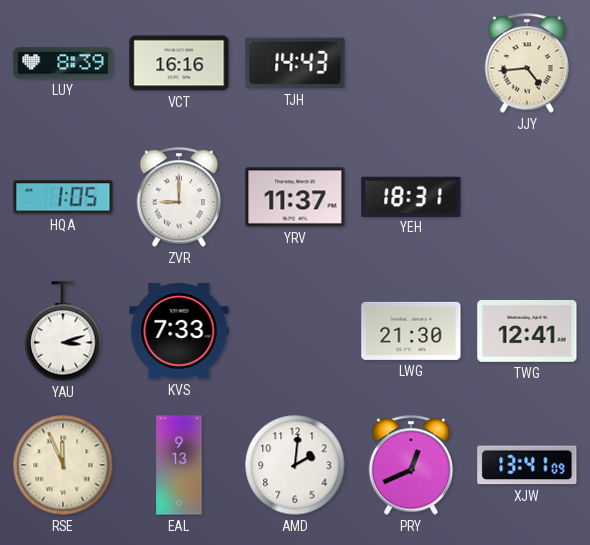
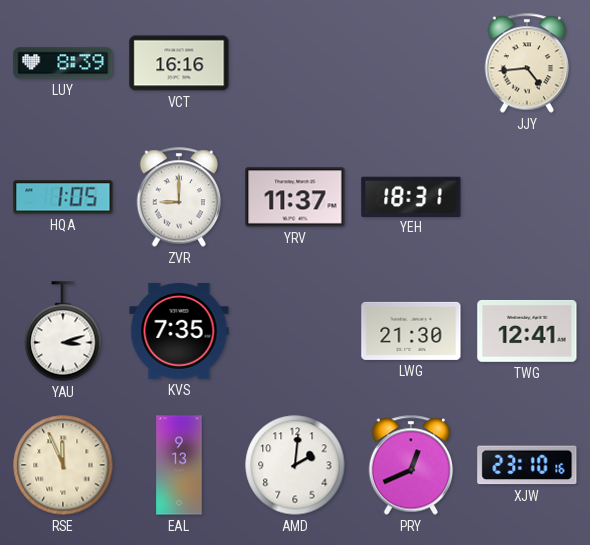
TJH: 14:43 -> none
KVS: 7:33 -> 7:35
XJW: 13:41 -> 23:10
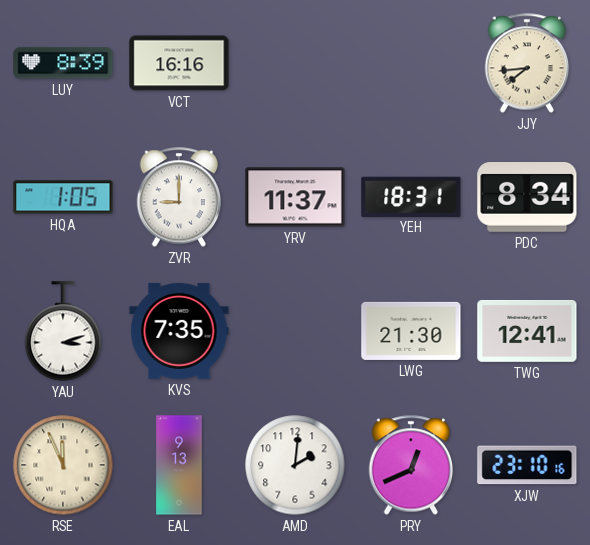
JJY: 4:44 -> 7:44
PDC: none -> 8:34
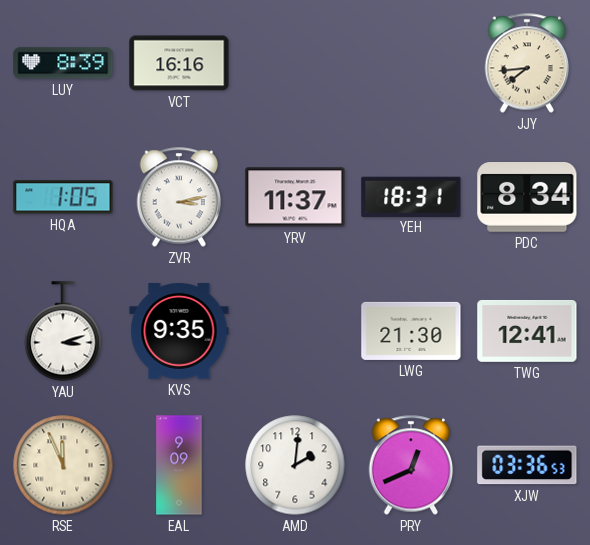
ZVR: 9:00 -> 3:13
KVS: 7:35 -> 9:35
EAL: 9:13 -> 9:09
XJW: 23:10 -> 03:36
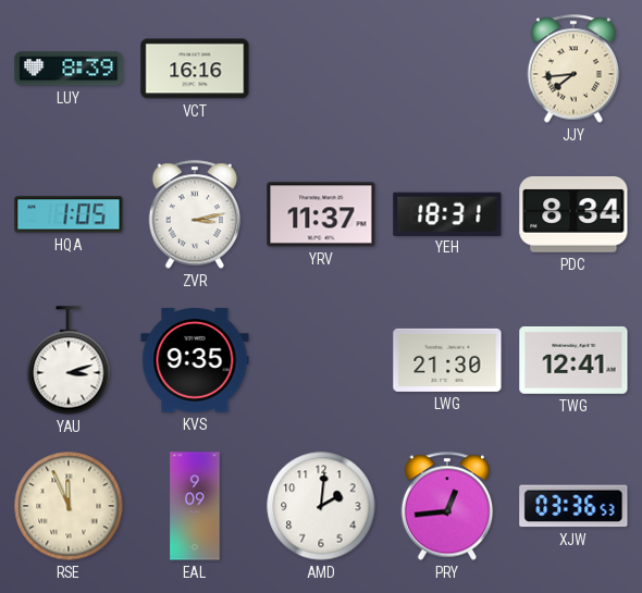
PRY: 12:41 -> 12:44
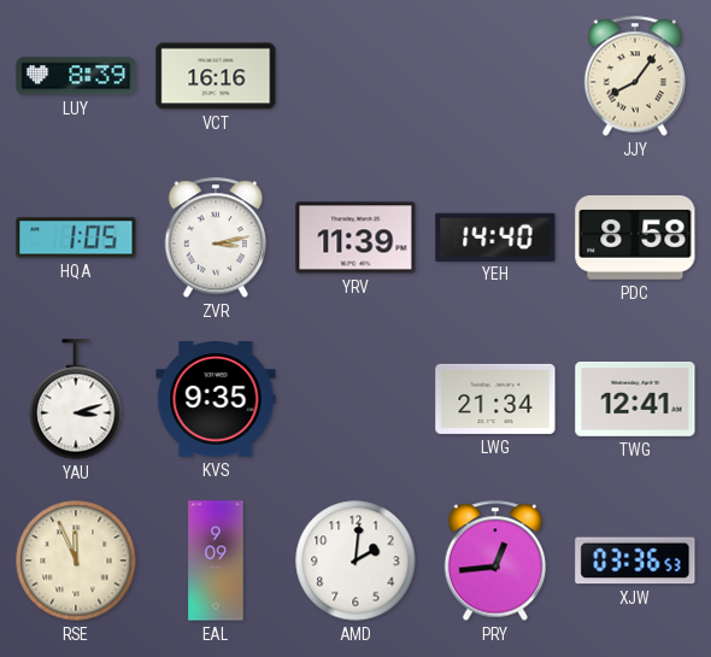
JJY: 7:44 -> 8:06
YRV: 11:37 -> 11:39
YEH: 18:31 -> 14:40
PDC: 8:34 -> 8:58
LWG: 21:30 -> 21:34
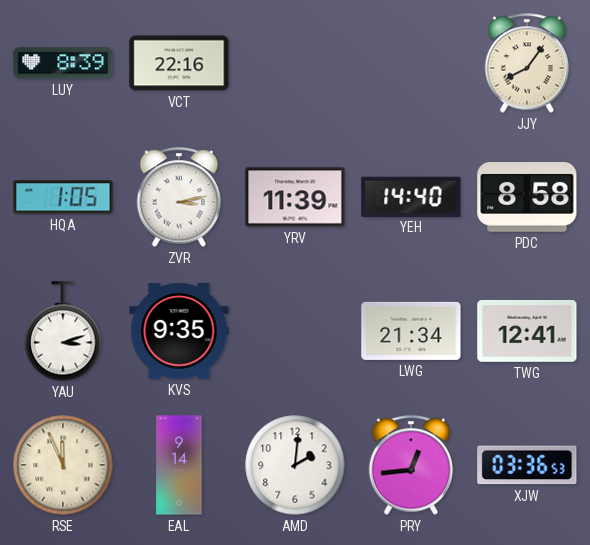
VCT: 16:16 -> 22:16
EAL: 9:09 -> 9:14
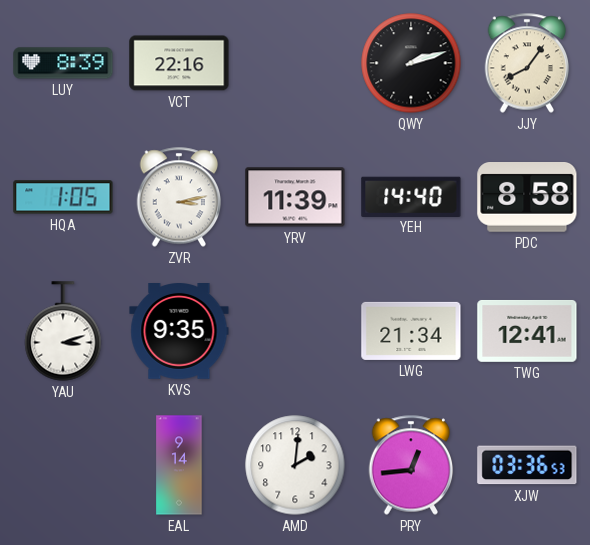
QWY: none -> 2:12
RSE: 11:56 -> none
